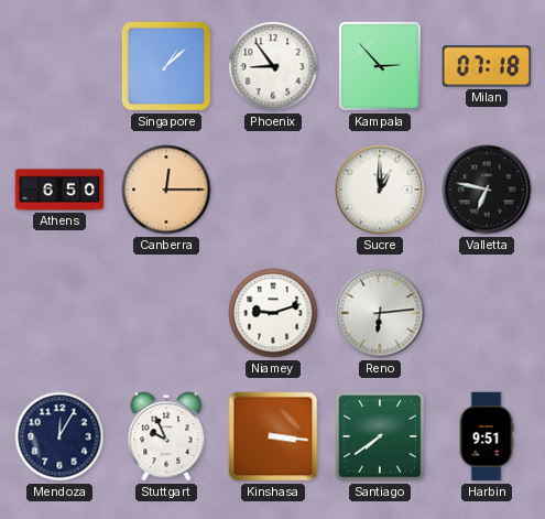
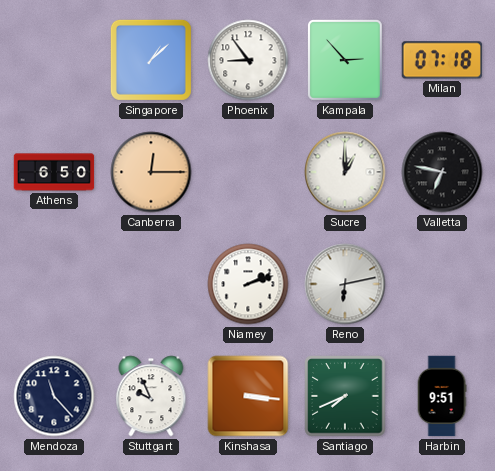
Niamey: 9:12 -> 2:12
Reno: 6:14 -> 6:13
Mendoza: 12:05 -> 11:23
Santiago: 7:39 -> 7:41
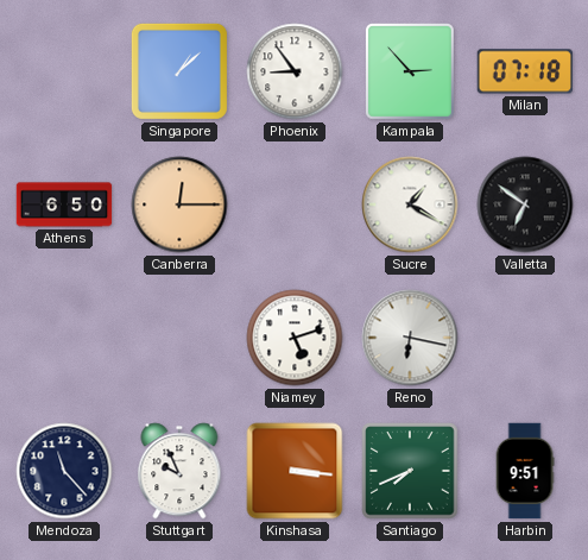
Sucre: 1:00 -> 1:20
Valletta: 6:47 -> 6:51
Niamey: 2:12 -> 5:12
Reno: 6:13 -> 6:17
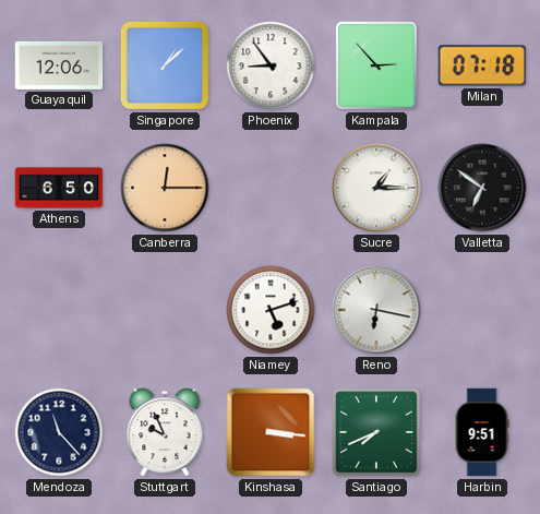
Guayaquil: none -> 12:06
Sucre: 1:20 -> 1:15
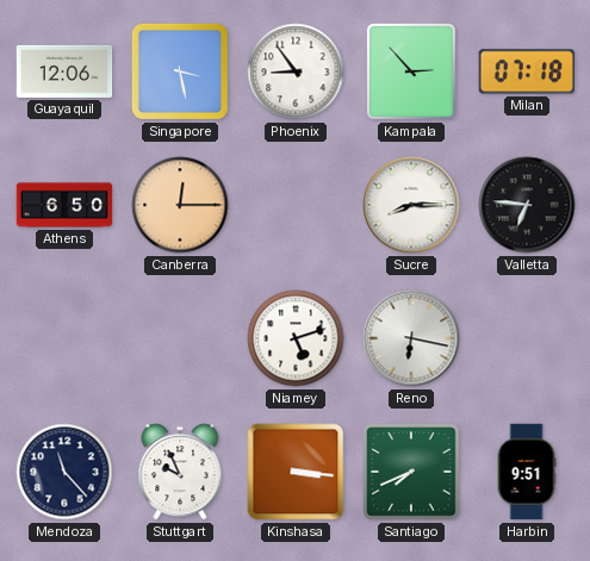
Singapore: 1:08 -> 3:28
Sucre: 1:15 -> 8:15
Valletta: 6:51 -> 6:46
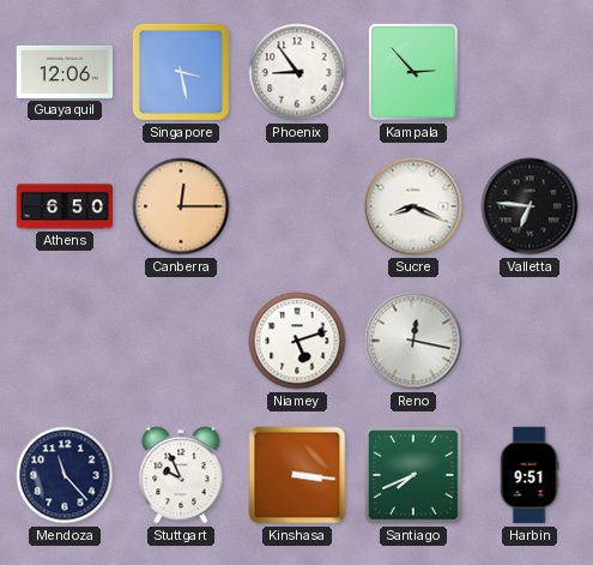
Milan: 07:18 -> none
Sucre: 8:15 -> 8:19
Reno: 6:17 -> 12:17
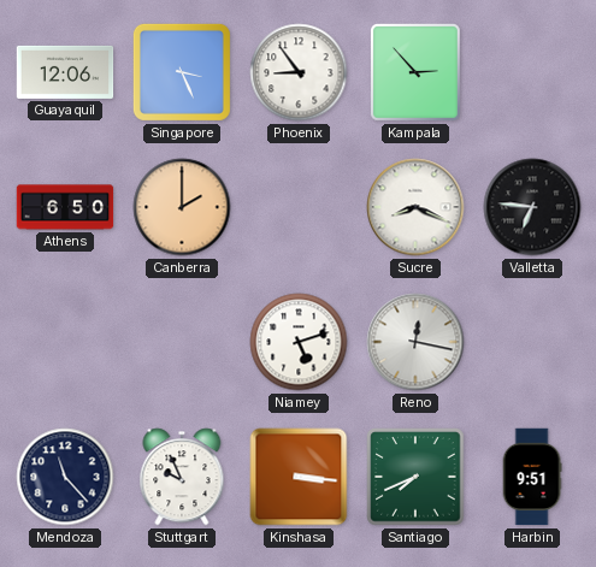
Singapore: 3:28 -> 3:26
Canberra: 12:15 -> 2:00
